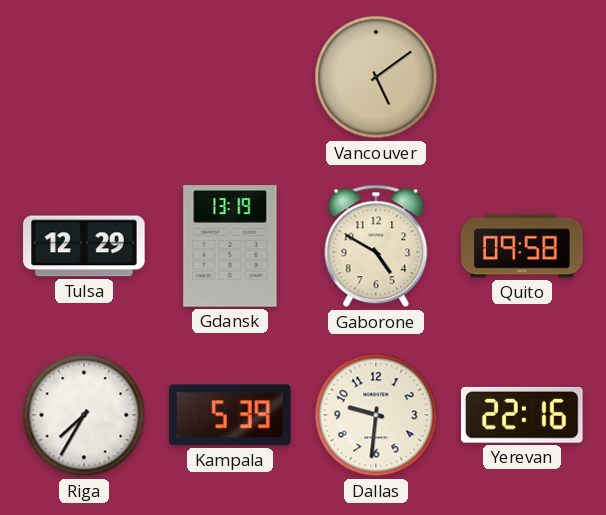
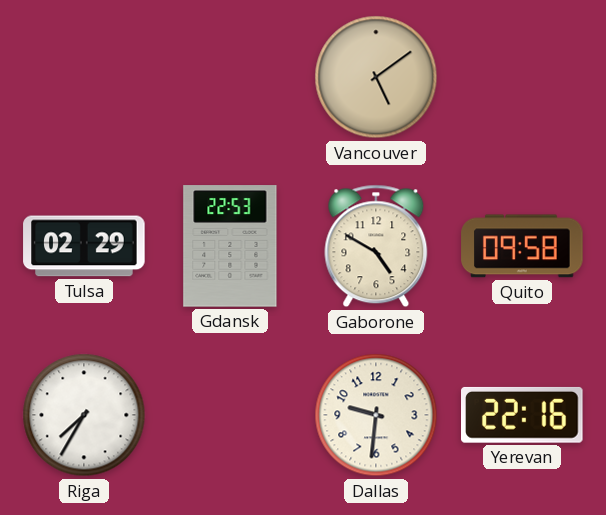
Tulsa: 12:29 -> 02:29
Gdansk: 13:19 -> 22:53
Kampala: 5:39 -> none
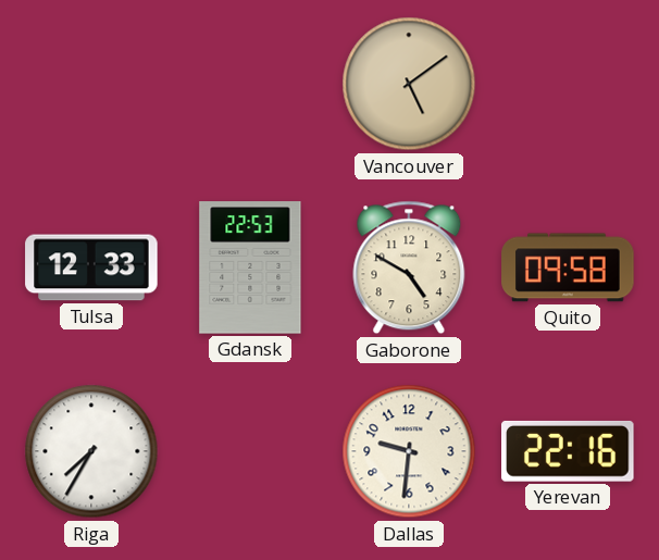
Tulsa: 02:29 -> 12:33
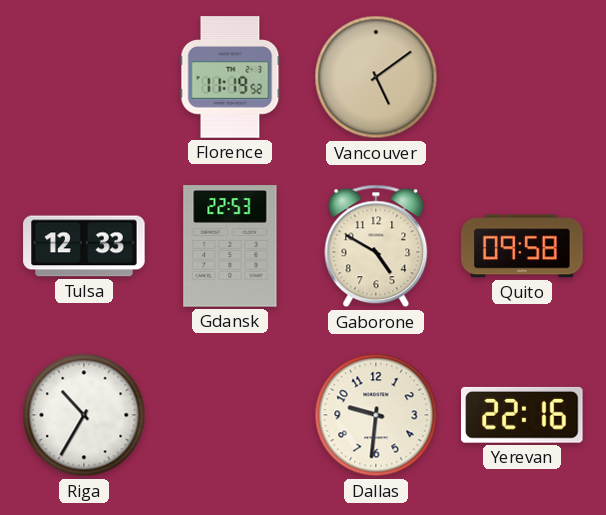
Florence: none -> 11:19
Riga: 7:35 -> 10:35
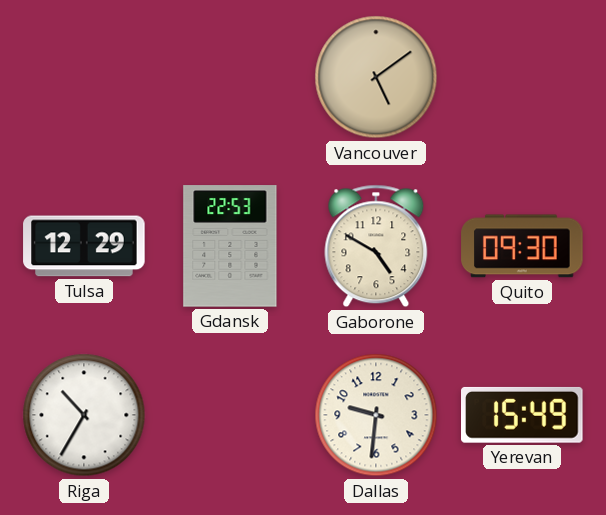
Florence: 11:19 -> none
Tulsa: 12:33 -> 12:29
Quito: 09:58 -> 09:30
Yerevan: 22:16 -> 15:49
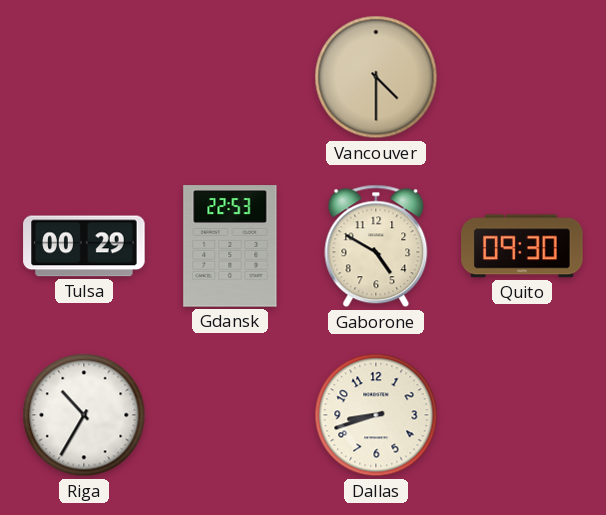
Vancouver: 5:09 -> 4:30
Tulsa: 12:29 -> 00:29
Dallas: 9:31 -> 8:42
Yerevan: 15:49 -> none
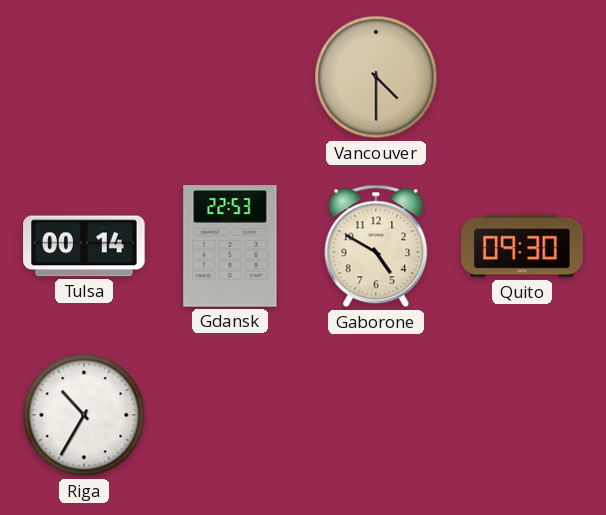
Tulsa: 00:29 -> 00:14
Dallas: 8:42 -> none
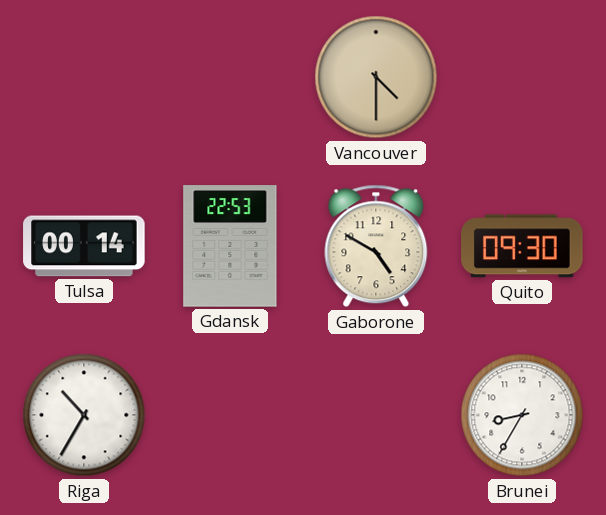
Brunei: none -> 8:35
